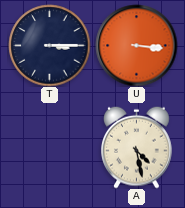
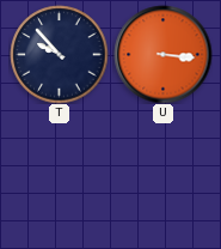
T: 3:15 -> 9:53
A: 4:28 -> none
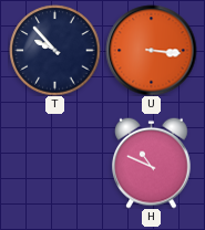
H: none -> 10:49
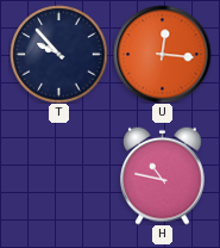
U: 3:16 -> 12:16
H: 10:49 -> 10:47
